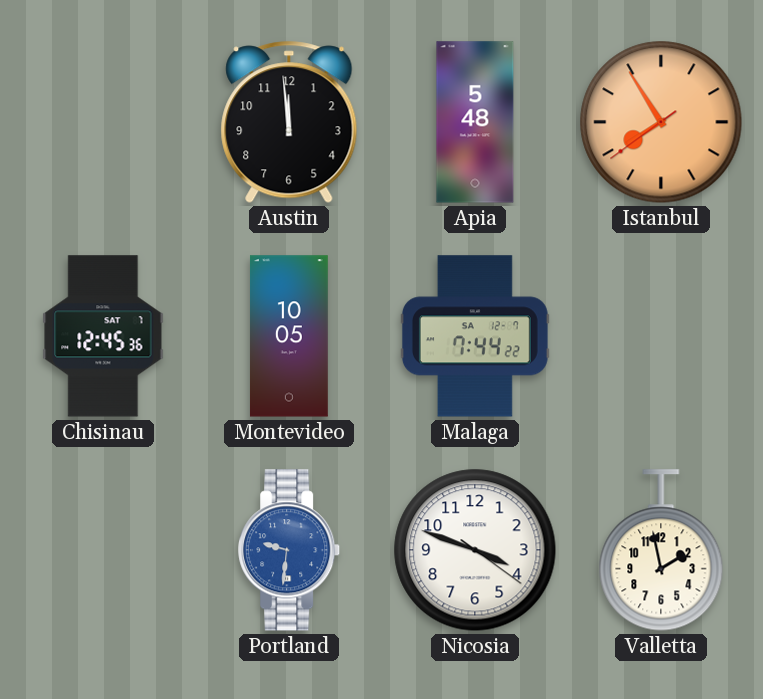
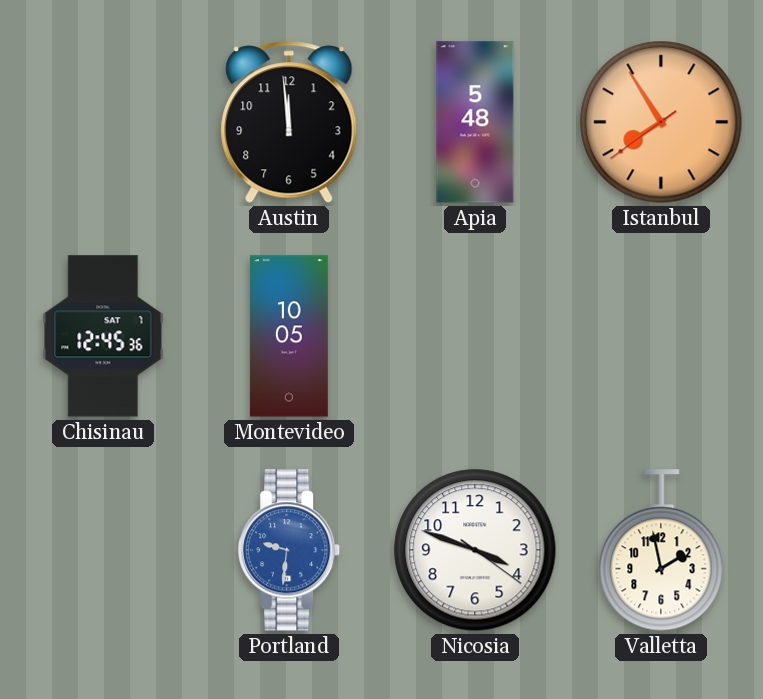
Malaga: 7:44 -> none
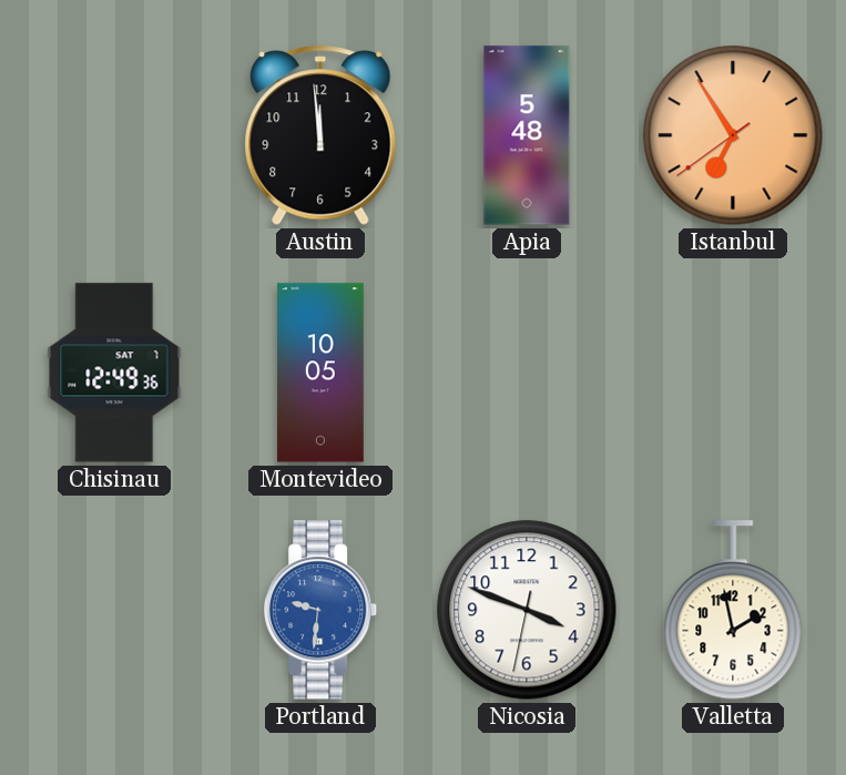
Istanbul: 7:54 -> 6:54
Chisinau: 12:45 -> 12:49
Nicosia: 3:48:21 -> 3:48:32
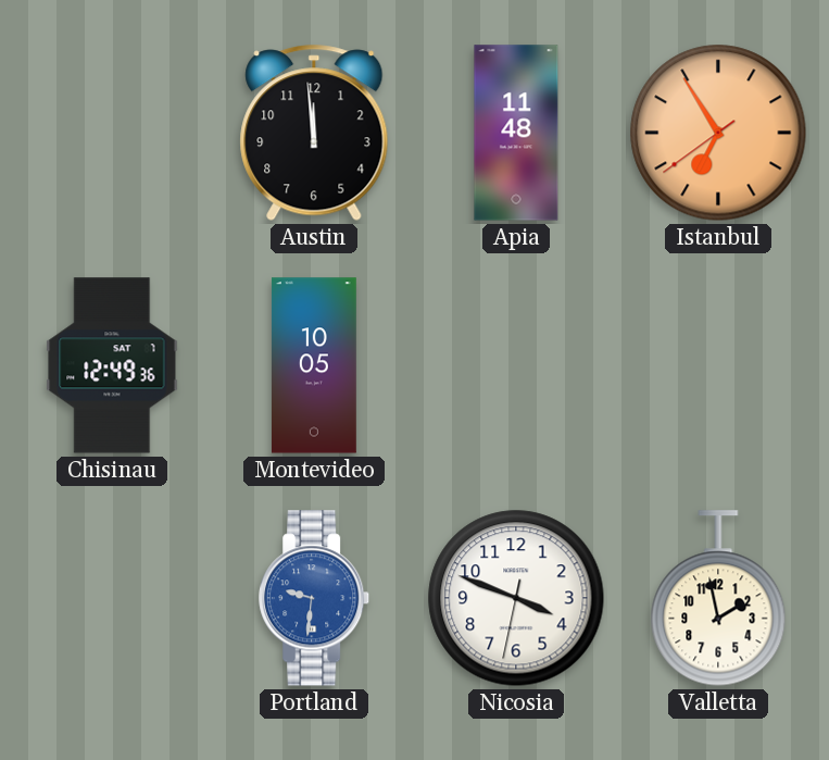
Apia: 5:48 -> 11:48
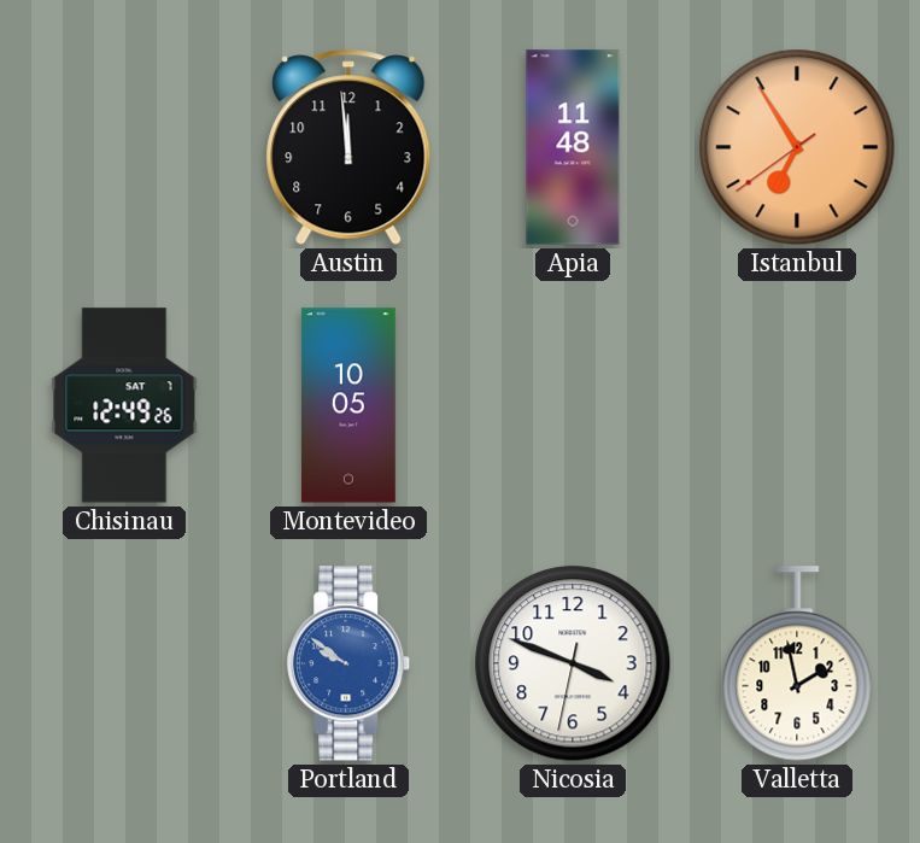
Chisinau: 12:49:36 -> 12:49:26
Portland: 9:31 -> 9:51
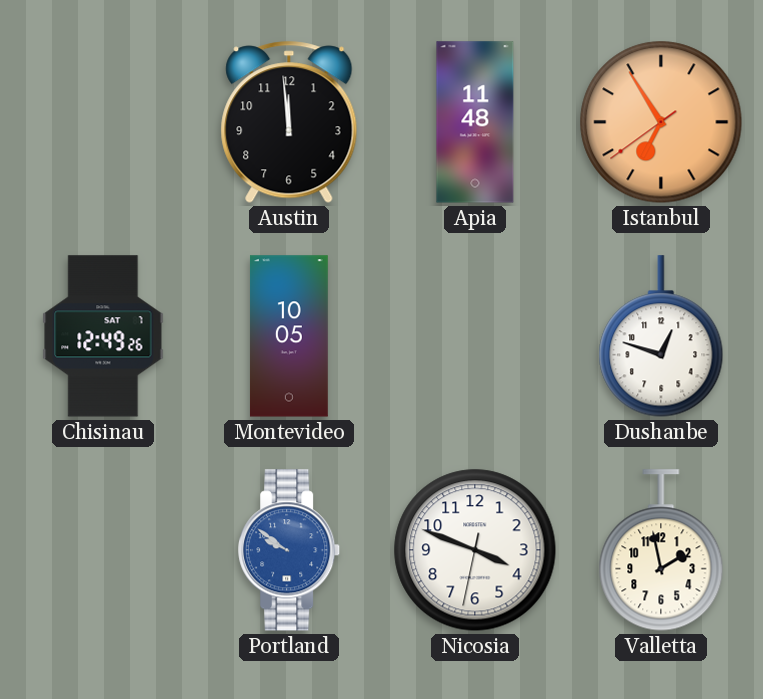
Dushanbe: none -> 12:48
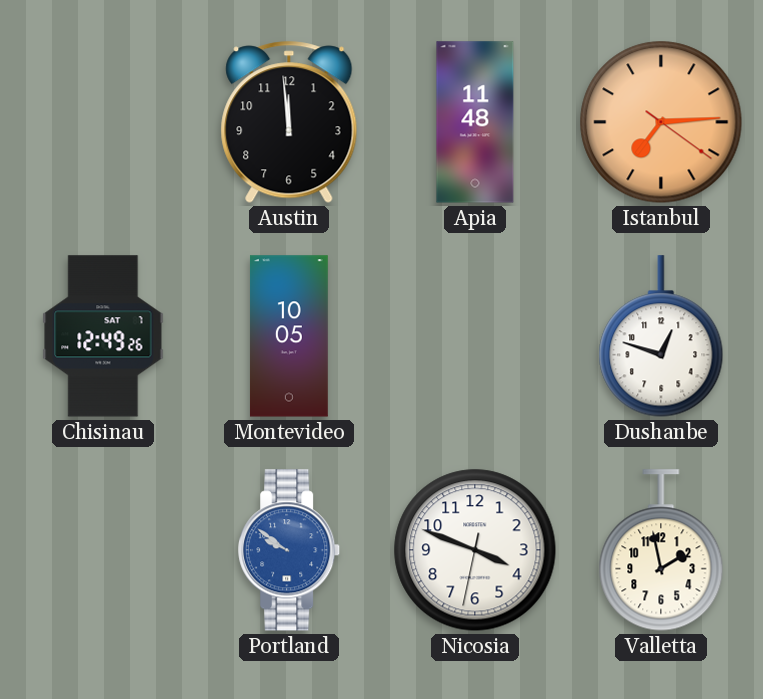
Istanbul: 6:54 -> 7:14
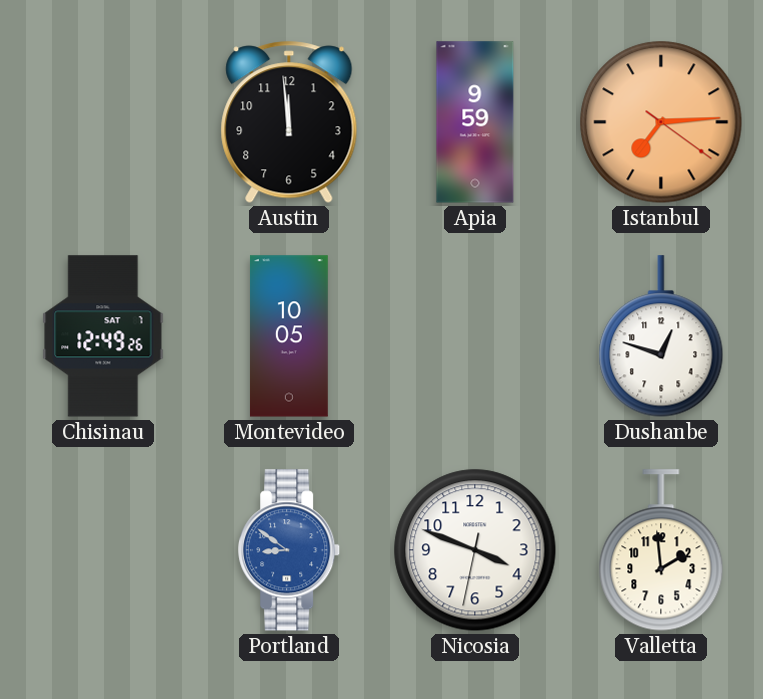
Apia: 11:48 -> 9:59
Portland: 9:51 -> 8:51
Valletta: 1:58 -> 1:59
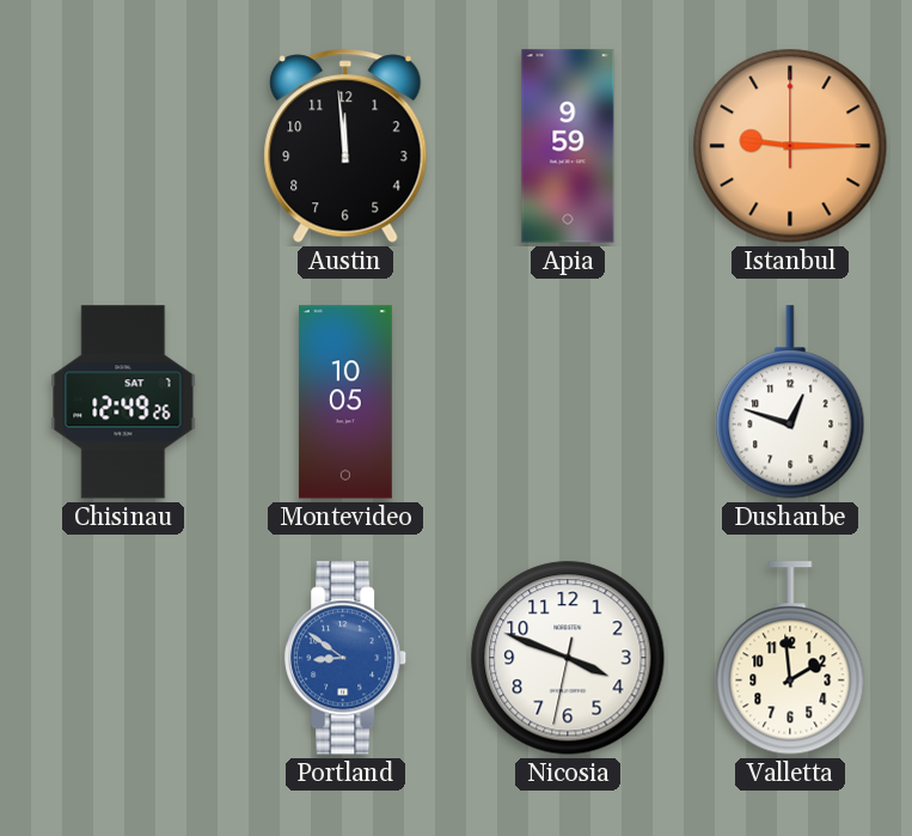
Istanbul: 7:14 -> 9:15
